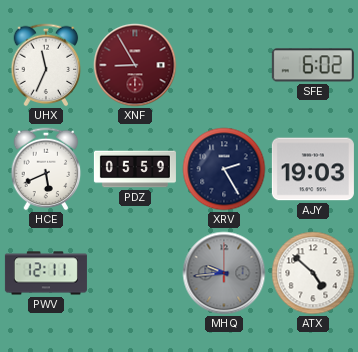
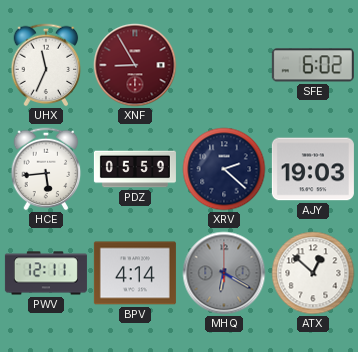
HCE: 5:41 -> 5:44
XRV: 2:25 -> 2:22
BPV: none -> 4:14
MHQ: 9:44 -> 6:20
ATX: 4:52 -> 12:52
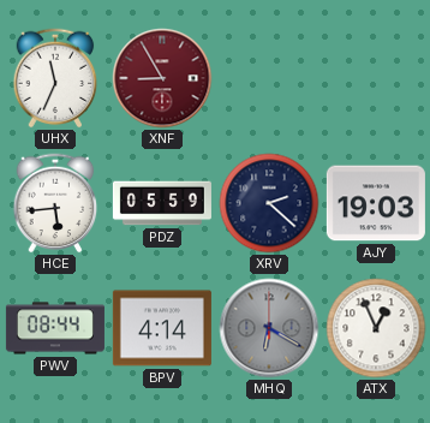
SFE: 6:02 -> none
PWV: 12:11 -> 08:44
ATX: 12:52 -> 12:56
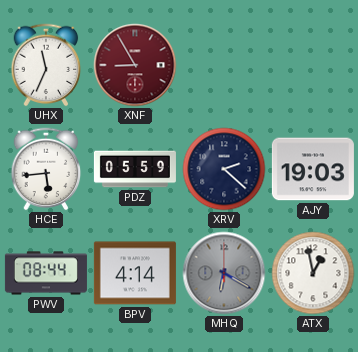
ATX: 12:56 -> 12:58
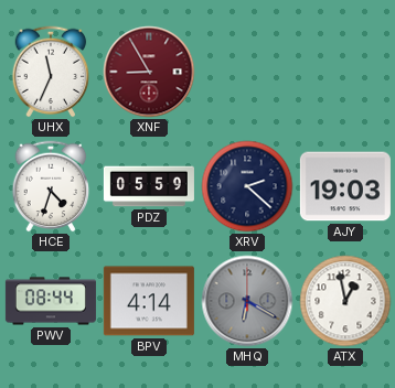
HCE: 5:44 -> 4:33
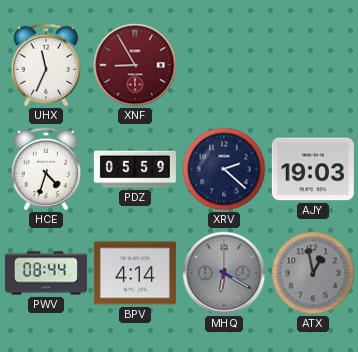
ATX dial: white -> grey
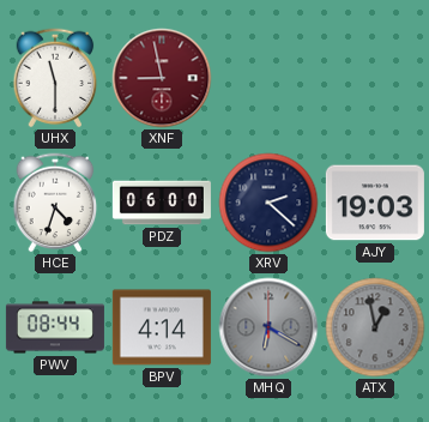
UHX: 11:34 -> 11:30
XNF: 8:55 -> 8:58
PDZ: 05:59 -> 06:00
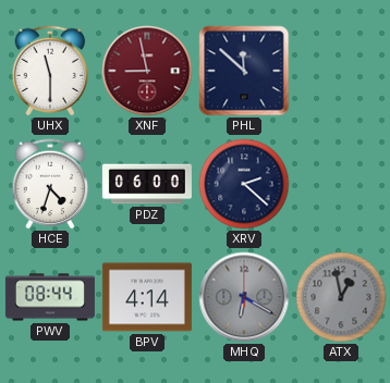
PHL: none -> 11:52
AJY: 19:03 -> none
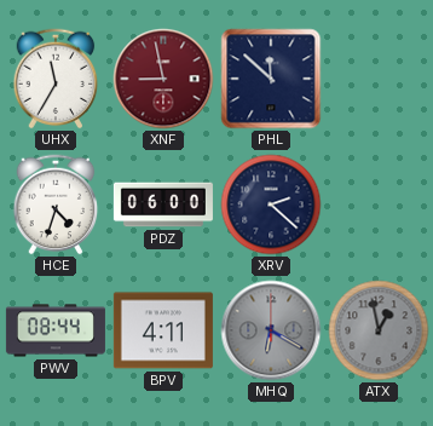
UHX: 11:30 -> 11:35
BPV: 4:14 -> 4:11
